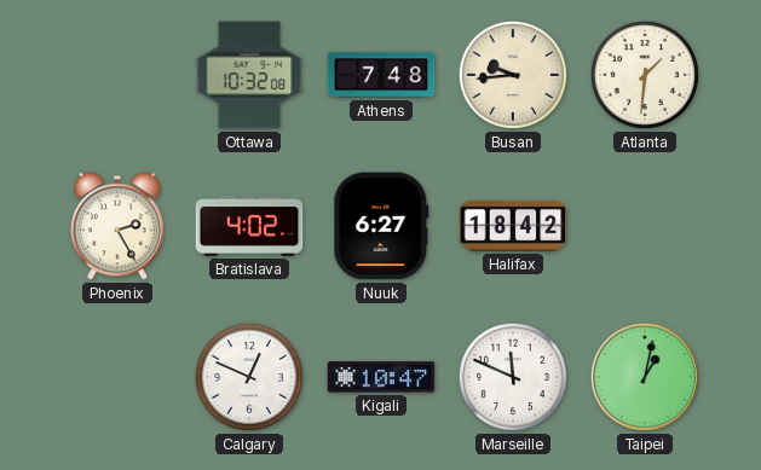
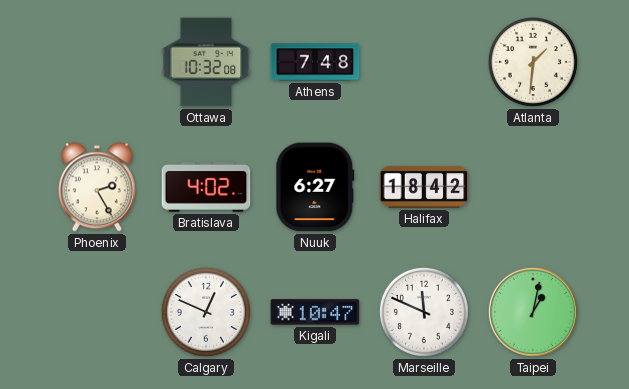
Busan: 9:44 -> none
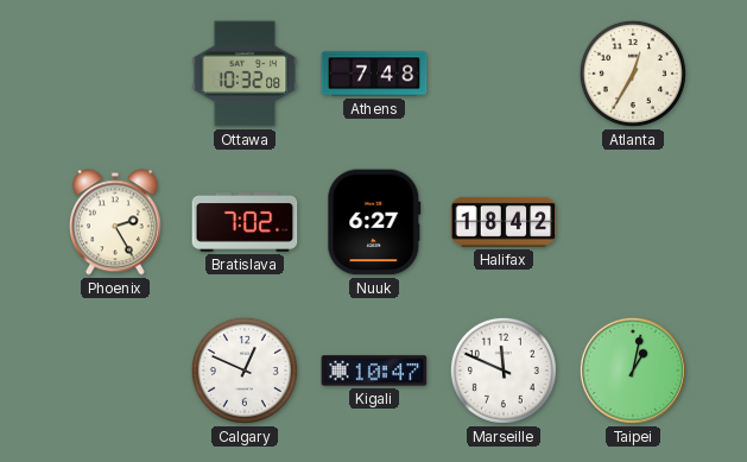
Atlanta: 1:31 -> 12:35
Bratislava: 4:02 -> 7:02
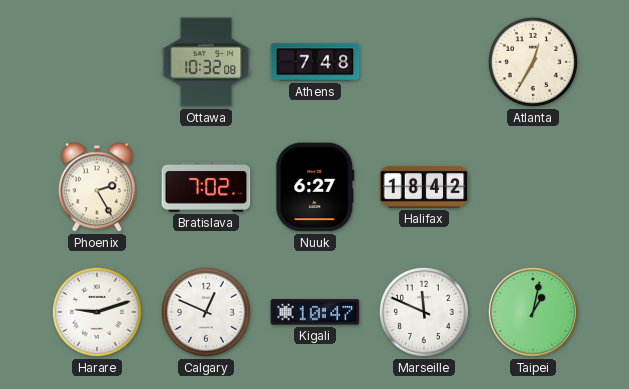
Harare: none -> 9:12
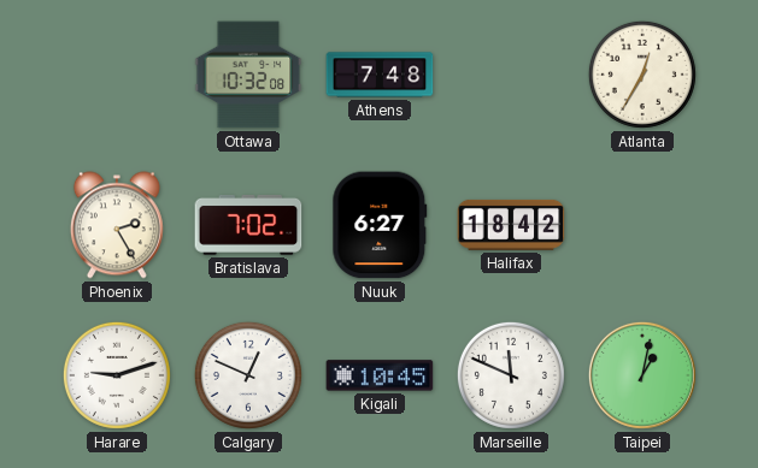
Kigali: 10:47 -> 10:45
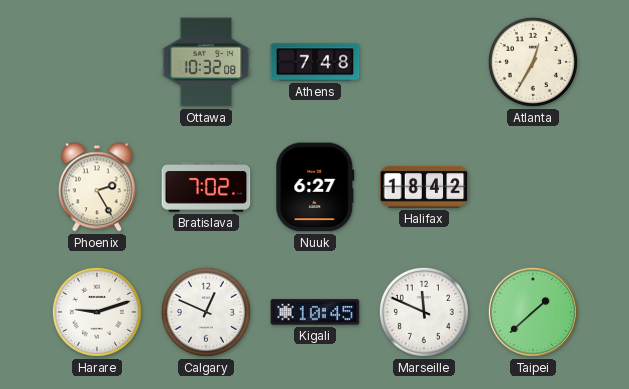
Taipei: 1:02 -> 1:38
